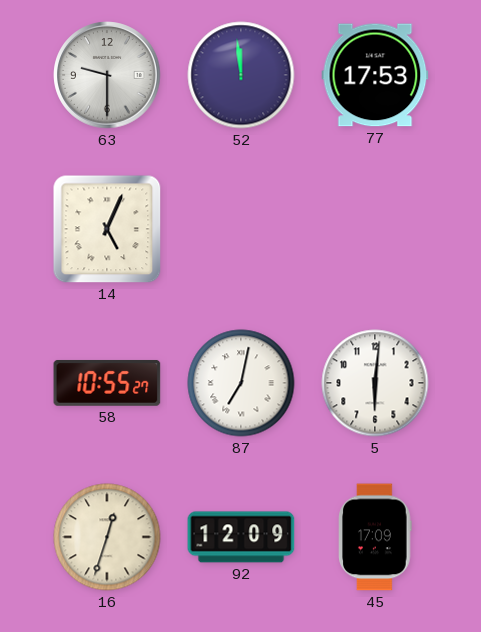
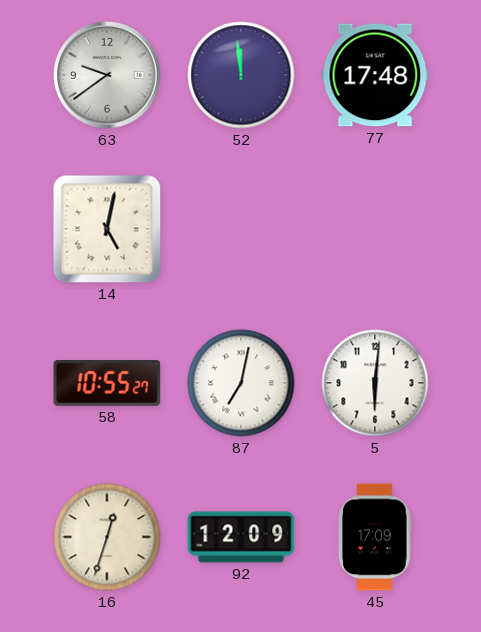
63: 9:30 -> 9:39
77: 17:53 -> 17:48
14: 5:04 -> 5:02
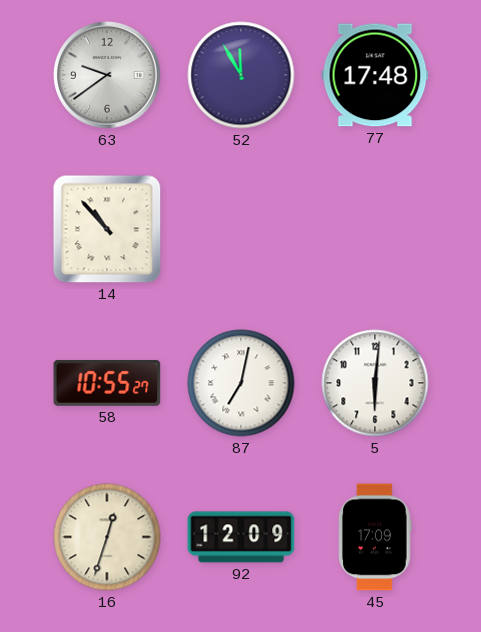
52: 11:59 -> 11:55
14: 5:02 -> 10:53
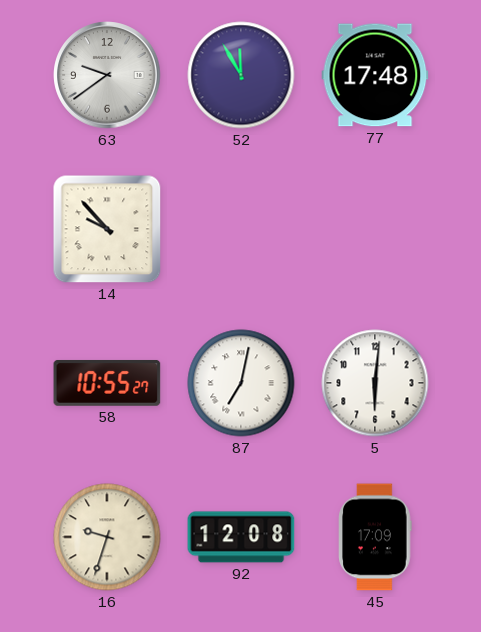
14: 10:53 -> 9:53
16: 12:33 -> 9:33
92: 12:09 -> 12:08
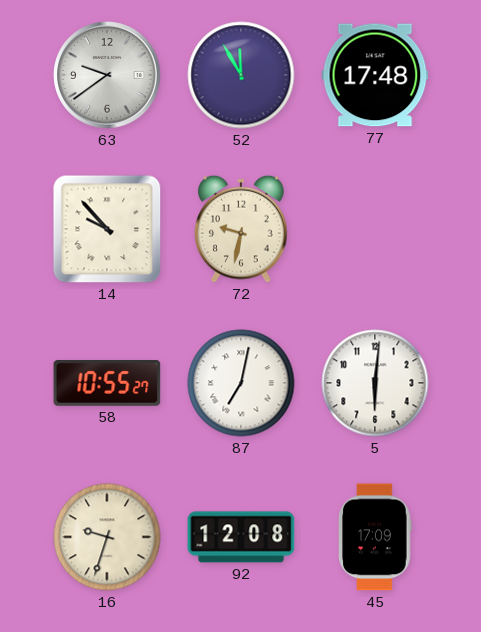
72: none -> 9:32
